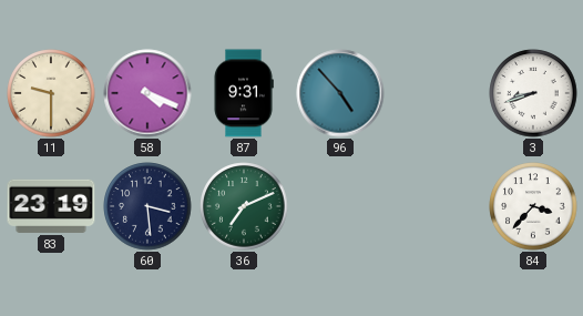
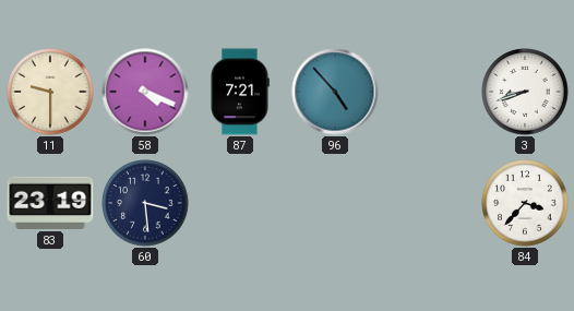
87: 9:31 -> 7:21
36: 7:11 -> none
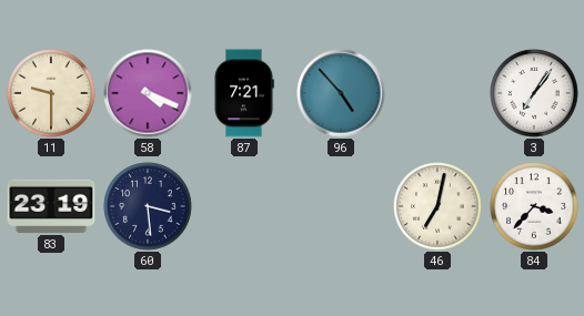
3: 8:42 -> 7:06
46: none -> 7:02
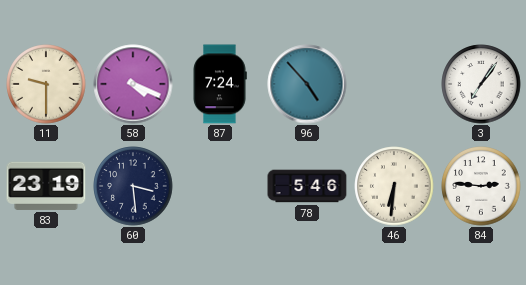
87: 7:21 -> 7:24
78: none -> 5:46
46: 7:02 -> 6:31
84: 3:37 -> 2:46
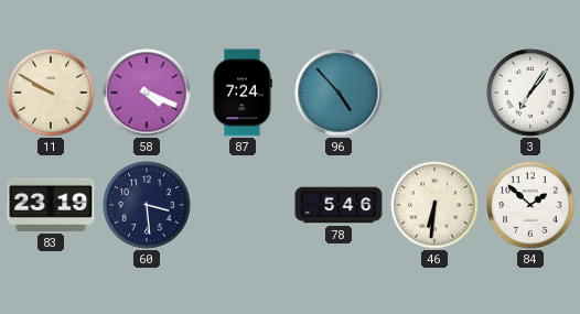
11: 9:30 -> 9:50
84: 2:46 -> 1:52
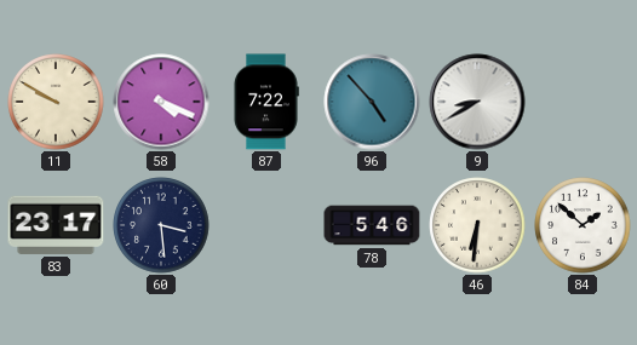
87: 7:24 -> 7:22
9: none -> 8:40
3: 7:06 -> none
83: 23:19 -> 23:17
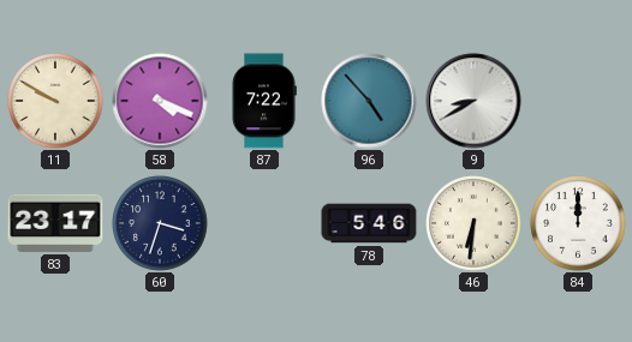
60: 3:29 -> 3:33
84: 1:52 -> 12:00
